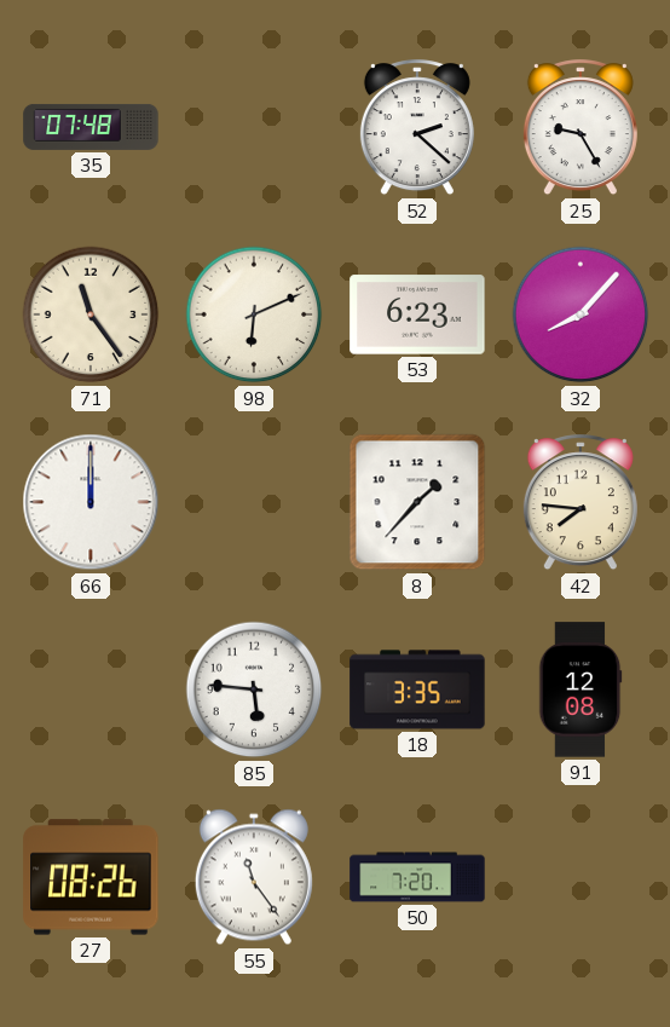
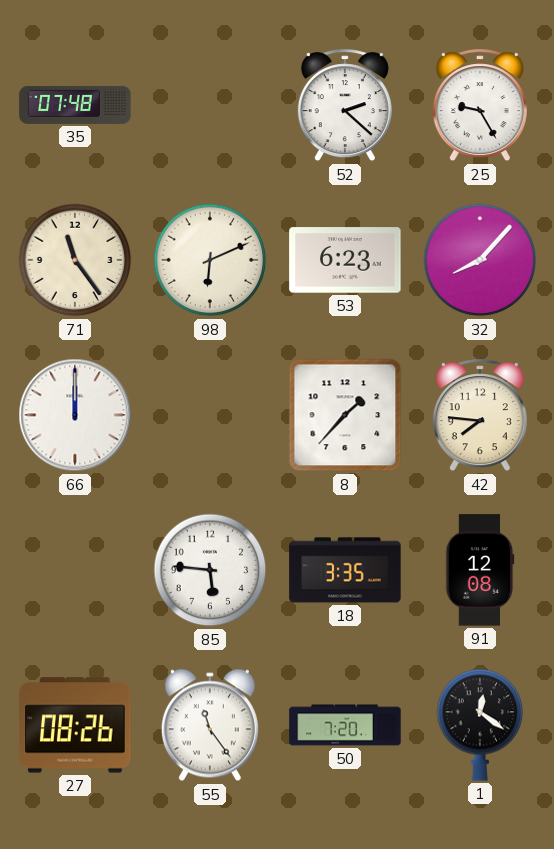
1: none -> 12:21
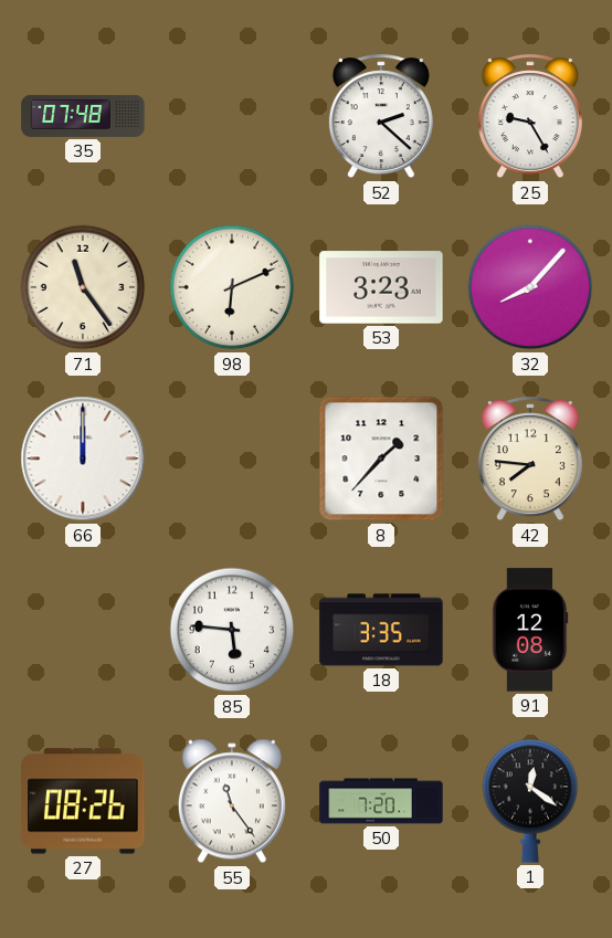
53: 6:23 -> 3:23
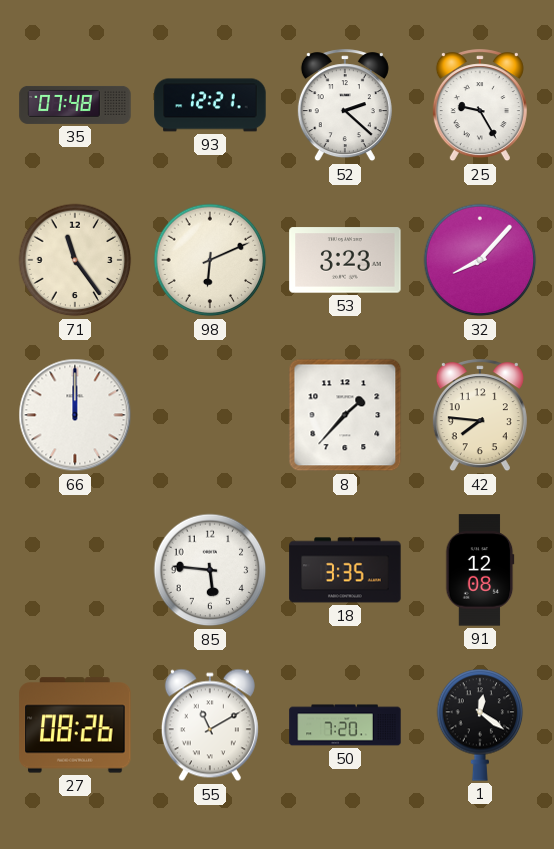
93: none -> 12:21
55: 11:24 -> 11:10
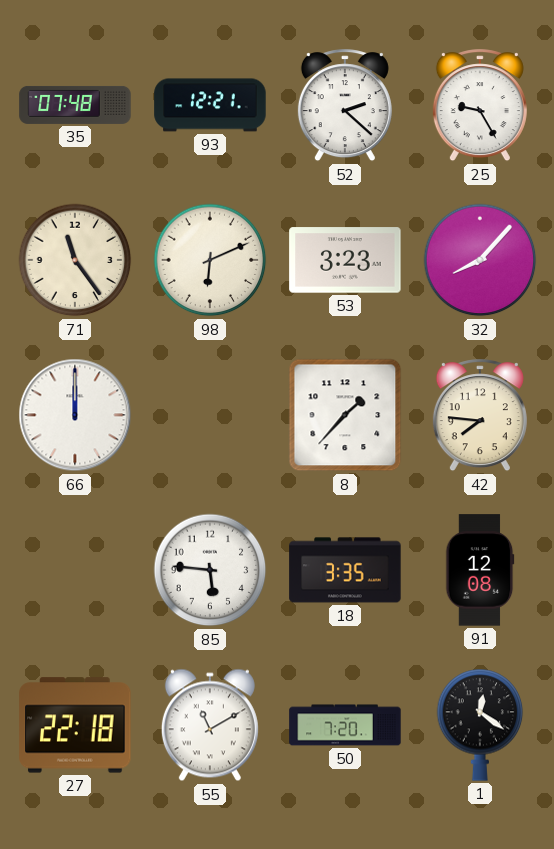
27: 08:26 -> 22:18
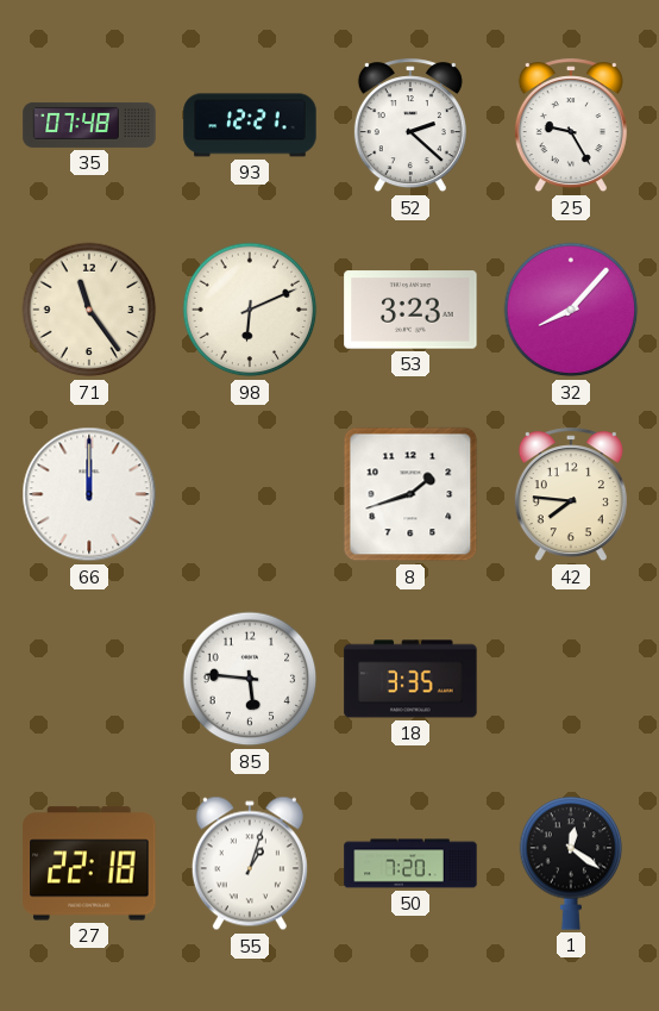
8: 1:37 -> 1:42
91: 12:08 -> none
55: 11:10 -> 1:03
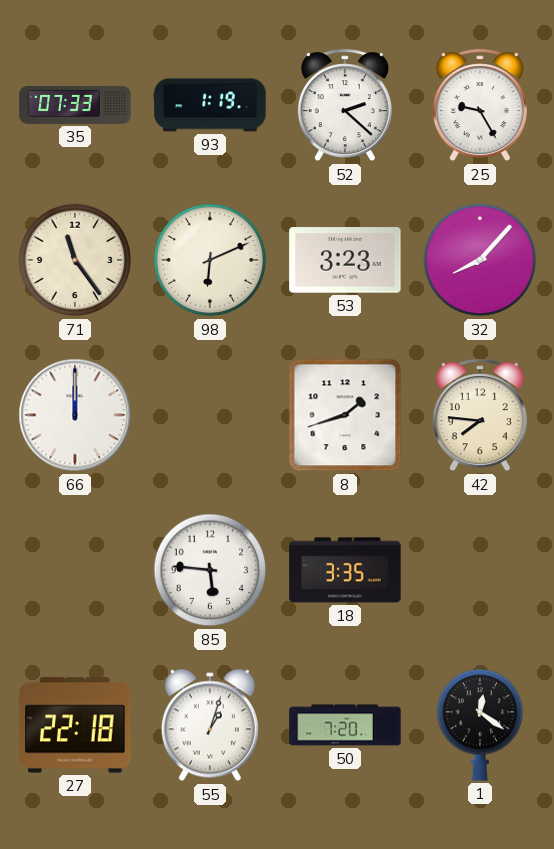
35: 07:48 -> 07:33
93: 12:21 -> 1:19
